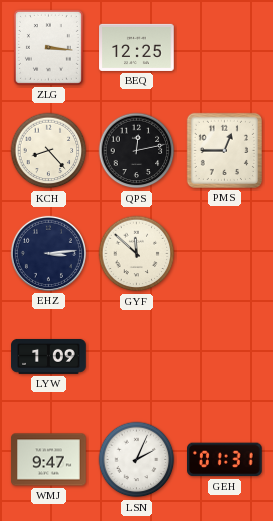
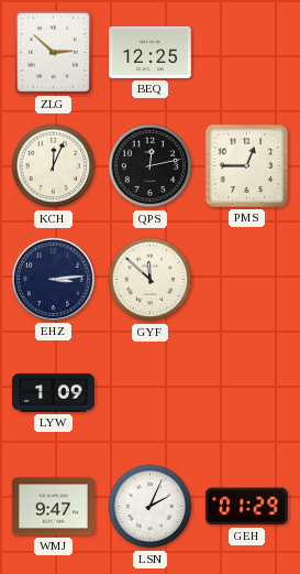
ZLG: 3:16 -> 2:52
KCH: 8:23 -> 12:04
GEH: 01:31 -> 01:29
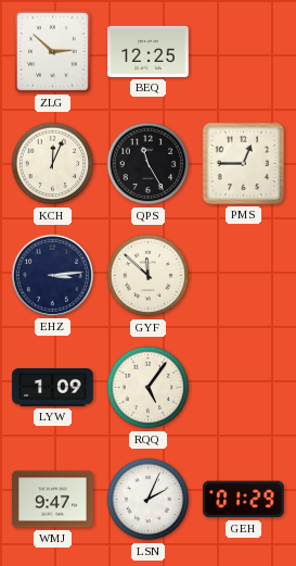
QPS: 12:13 -> 11:25
RQQ: none -> 5:06
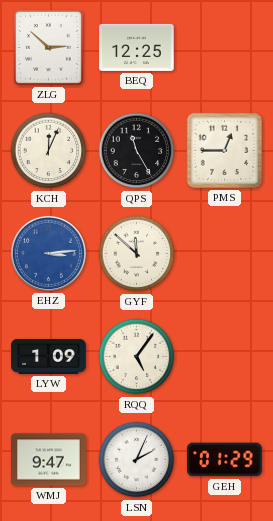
EHZ dial: navy -> blue
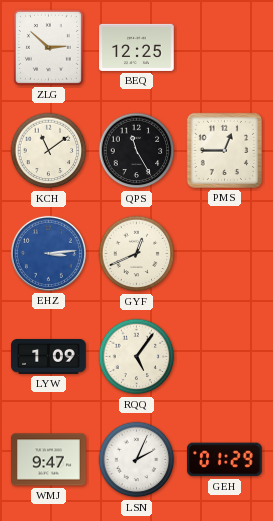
KCH: 12:04 -> 11:09
GYF: 11:52 -> 12:41
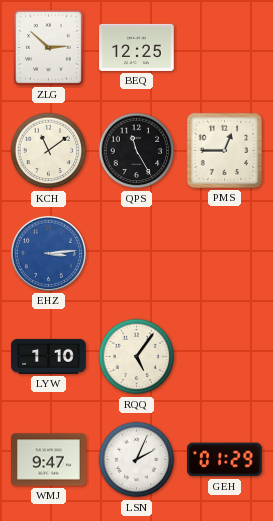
GYF: 12:41 -> none
LYW: 1:09 -> 1:10
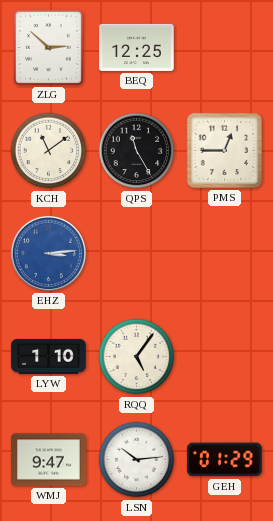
LSN: 2:04 -> 10:14
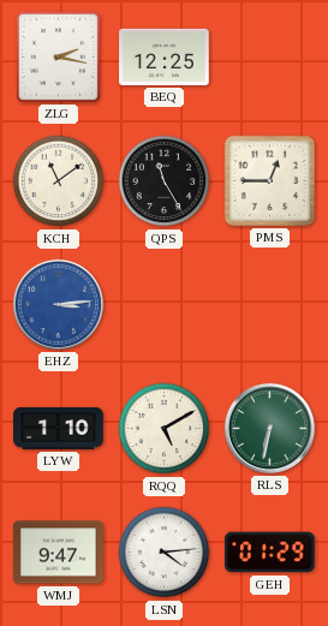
ZLG: 2:52 -> 2:17
RQQ: 5:06 -> 5:10
RLS: none -> 6:32
LSN: 10:14 -> 4:14
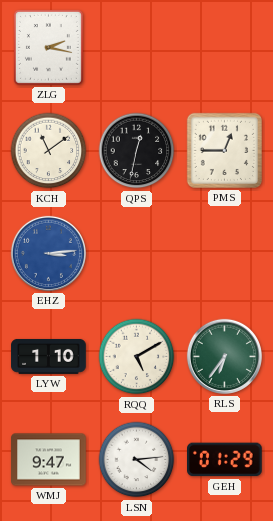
BEQ: 12:25 -> none
QPS: 11:25 -> 12:32
RLS: 6:32 -> 6:36
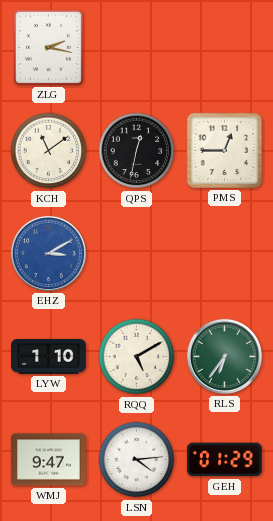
EHZ: 3:14 -> 3:10
